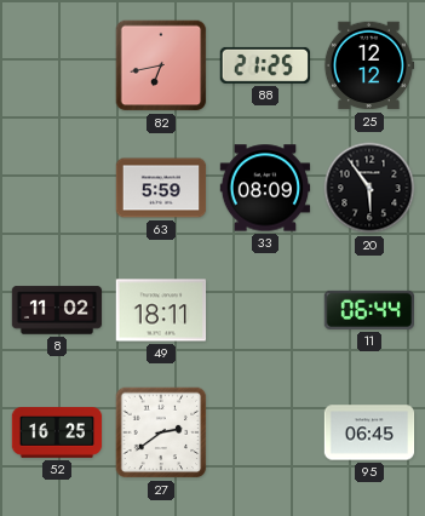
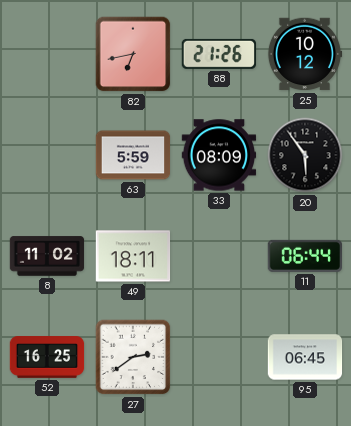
88: 21:25 -> 21:26
25: 12:12 -> 10:12
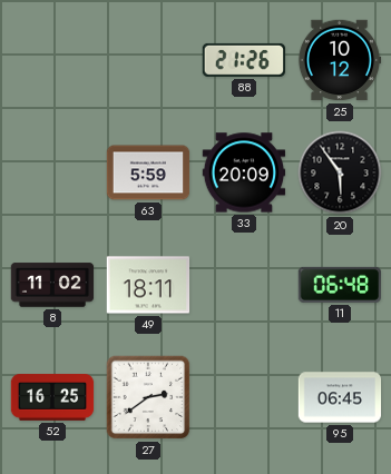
82: 6:43 -> none
33: 08:09 -> 20:09
11: 06:44 -> 06:48
